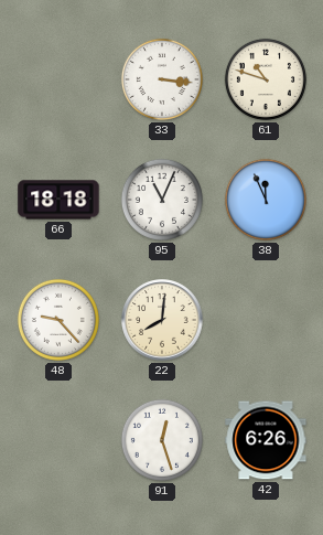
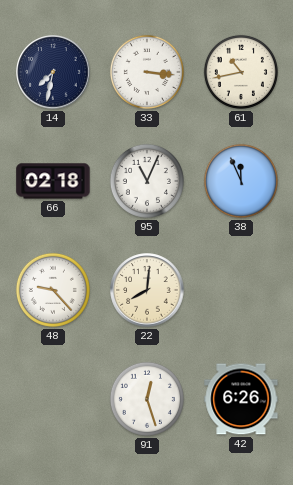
14: none -> 7:32
61: 10:48 -> 10:43
66: 18:18 -> 02:18
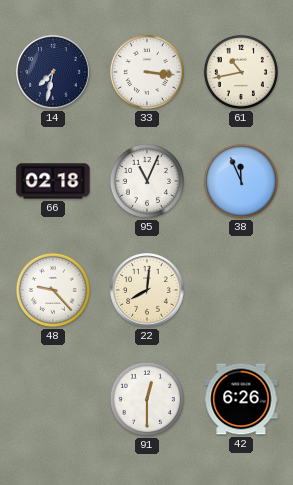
91: 12:27 -> 12:30
